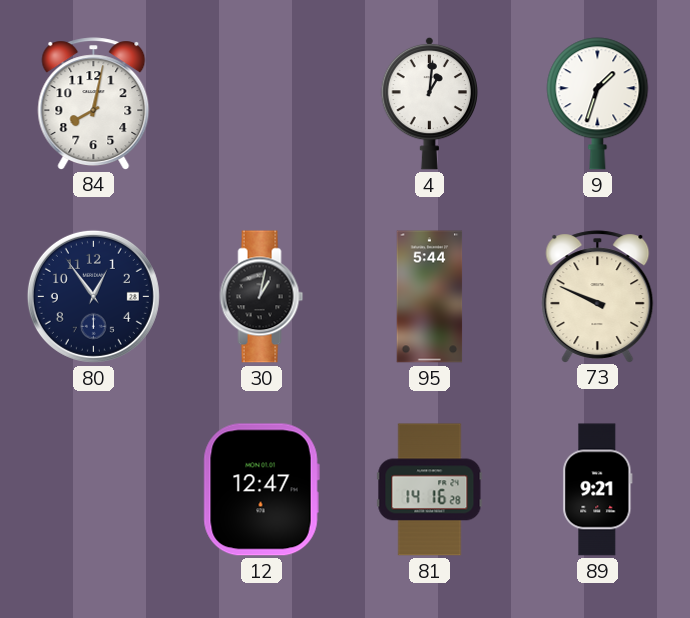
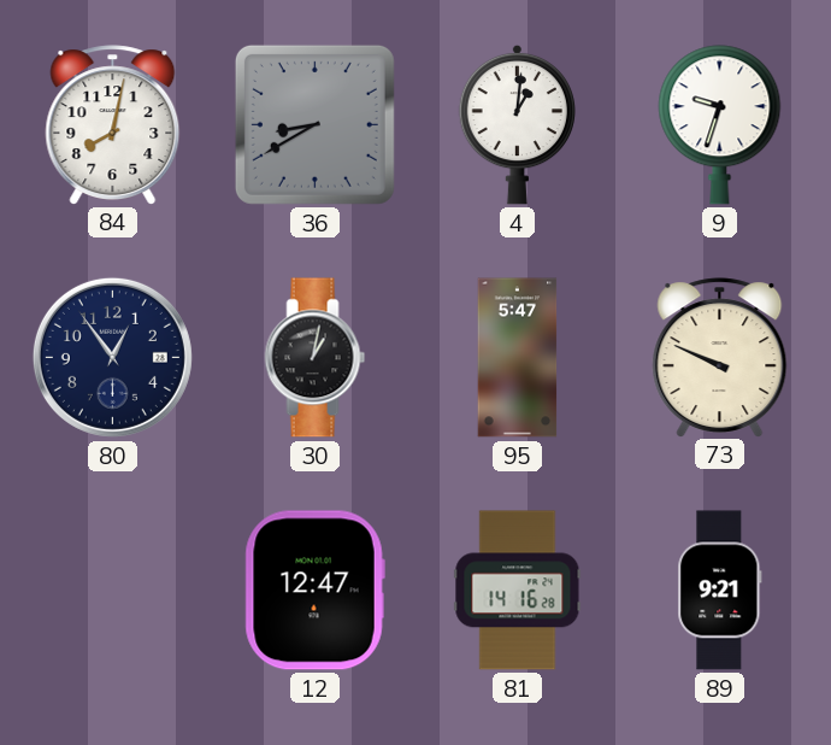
36: none -> 8:40
9: 1:33 -> 9:33
95: 5:44 -> 5:47
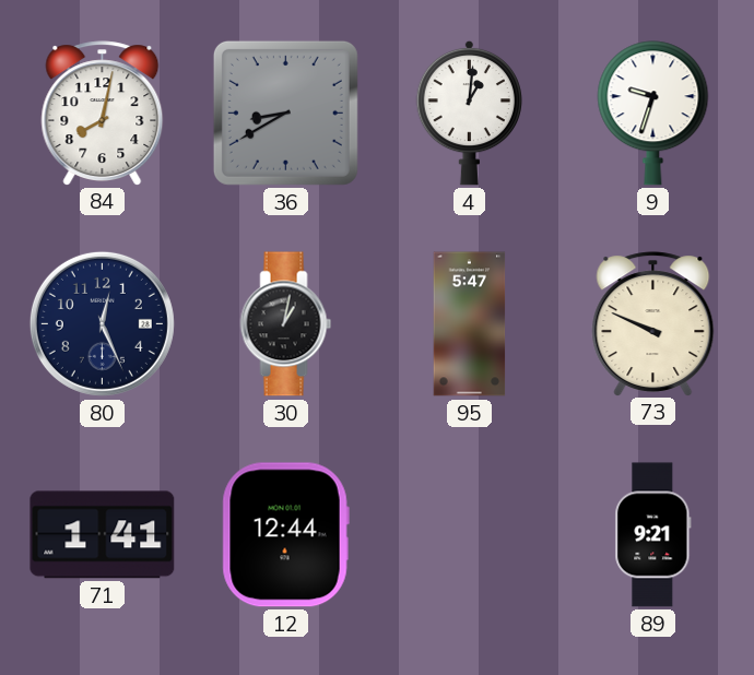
80: 12:54 -> 12:26
71: none -> 1:41
12: 12:47 -> 12:44
81: 14:16 -> none
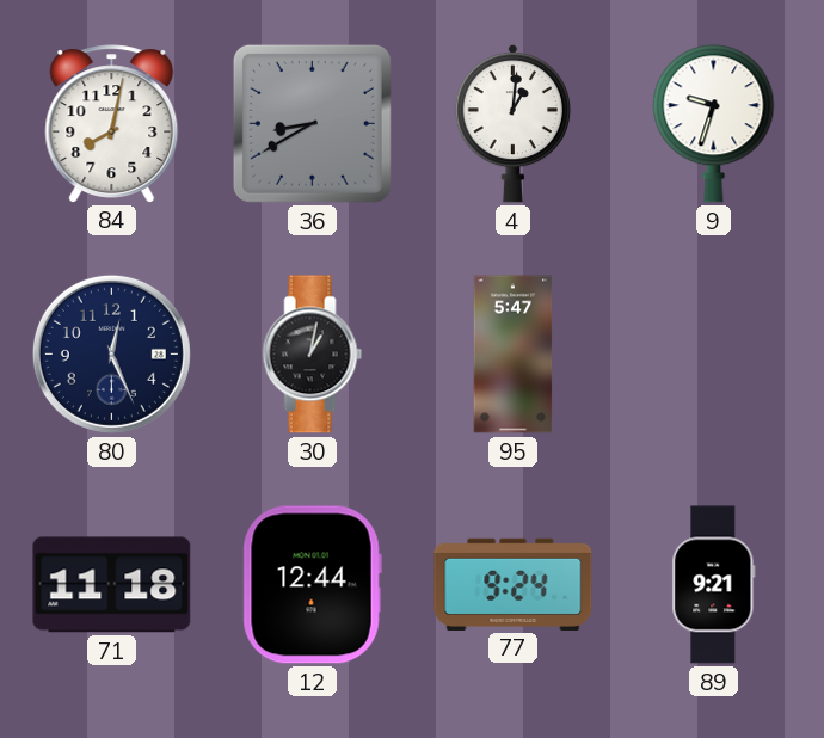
73: 9:49 -> none
71: 1:41 -> 11:18
77: none -> 9:24
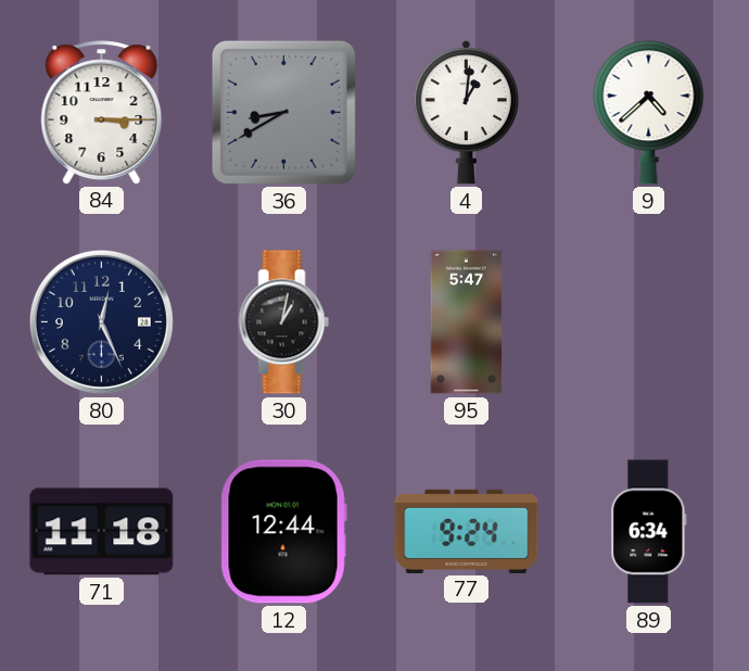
84: 8:02 -> 3:15
9: 9:33 -> 4:38
89: 9:21 -> 6:34
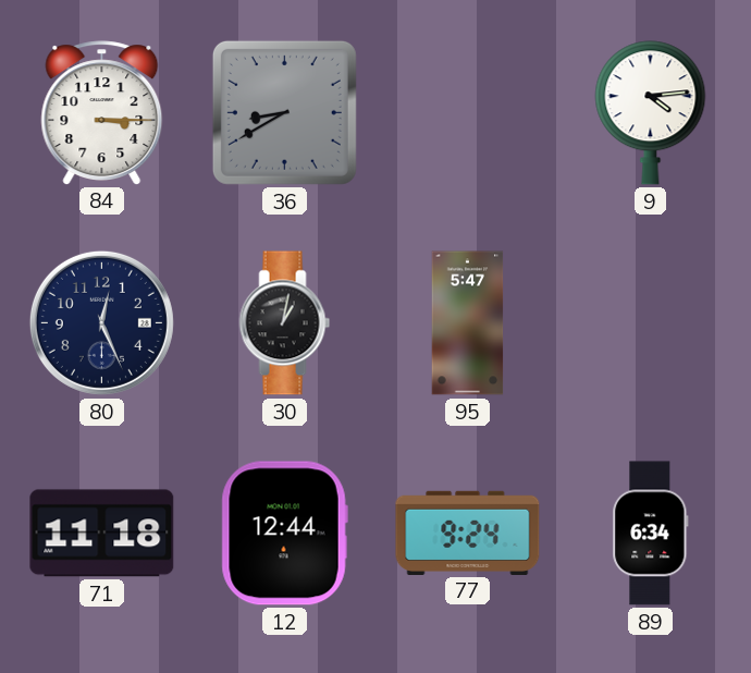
4: 1:01 -> none
9: 4:38 -> 4:14
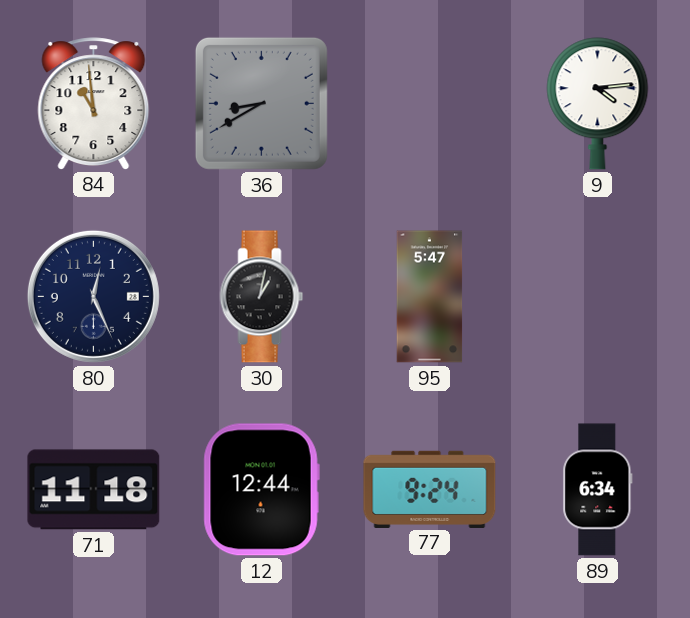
84: 3:15 -> 10:59
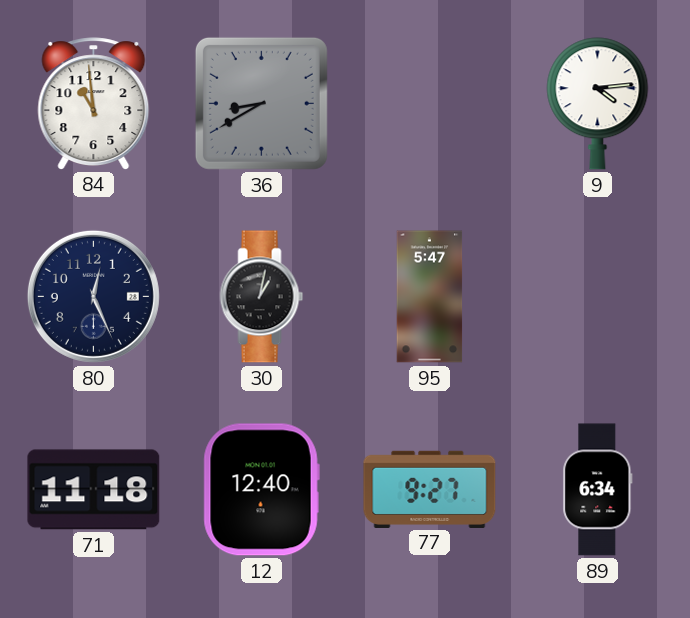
12: 12:44 -> 12:40
77: 9:24 -> 9:27
